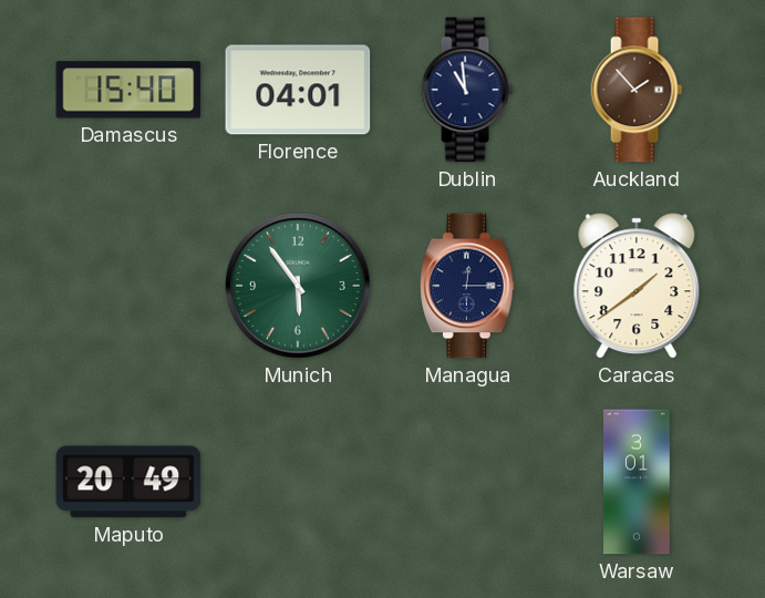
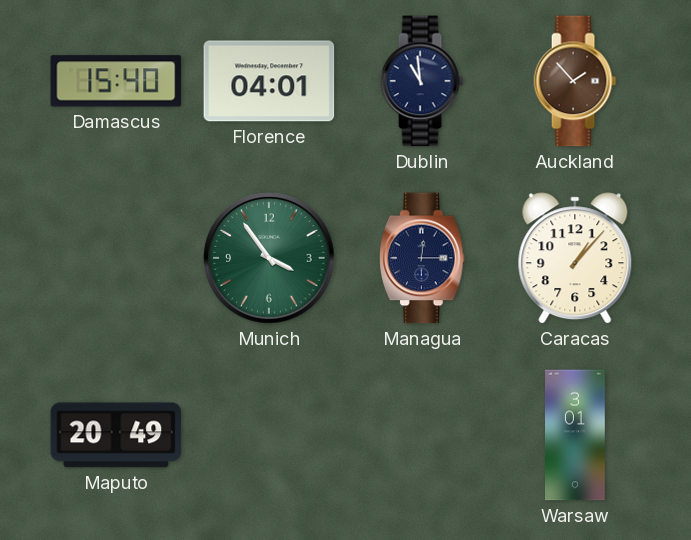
Munich: 5:54 -> 3:54
Caracas: 1:39 -> 1:07
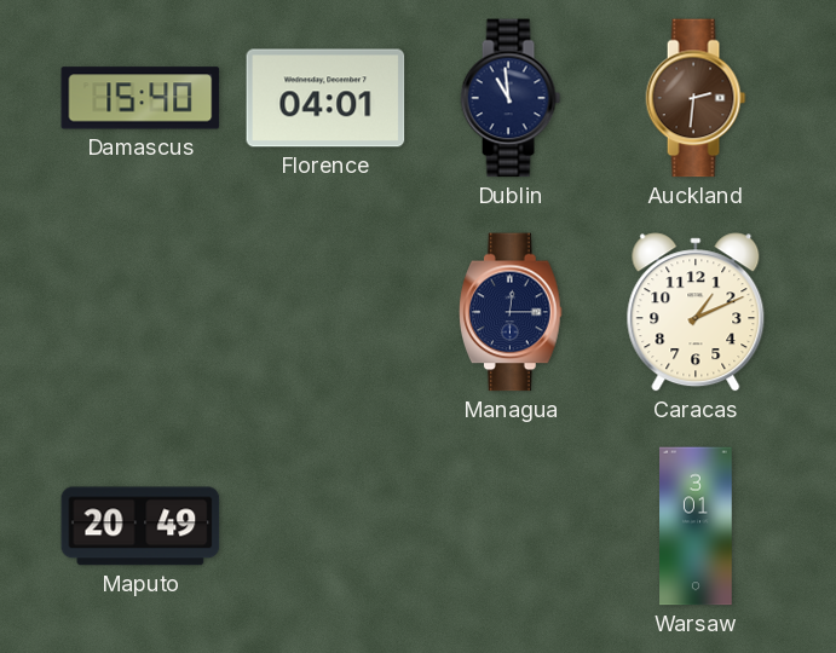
Auckland: 1:53 -> 2:31
Munich: 3:54 -> none
Caracas: 1:07 -> 1:11
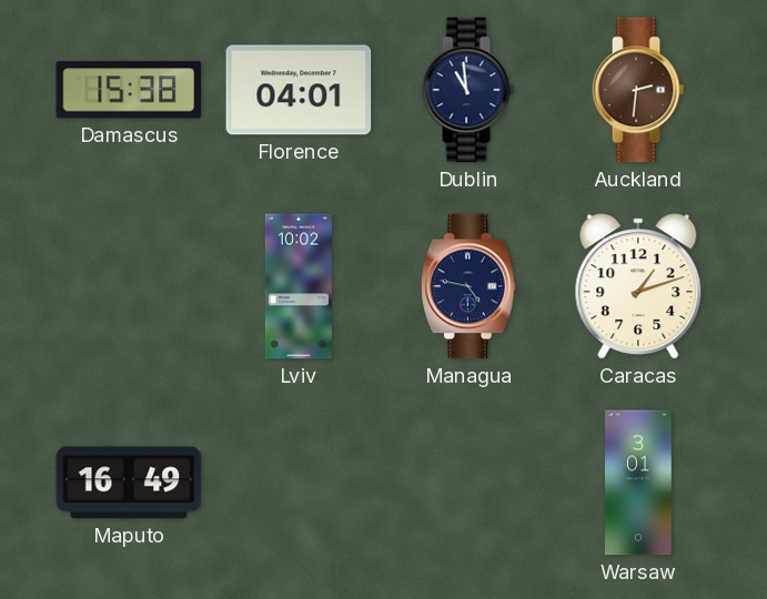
Damascus: 15:40 -> 15:38
Lviv: none -> 10:02
Managua: 12:15 -> 4:47
Caracas: 1:11 -> 1:12
Maputo: 20:49 -> 16:49
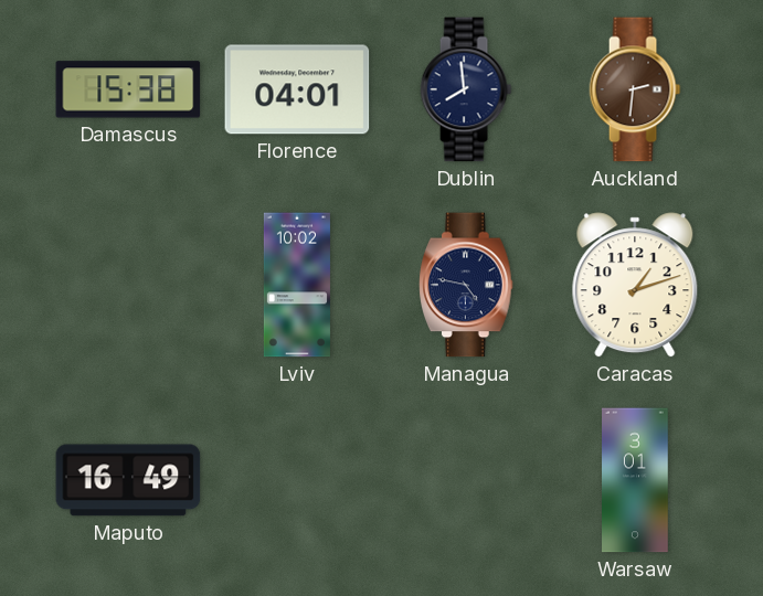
Dublin: 10:59 -> 7:59
